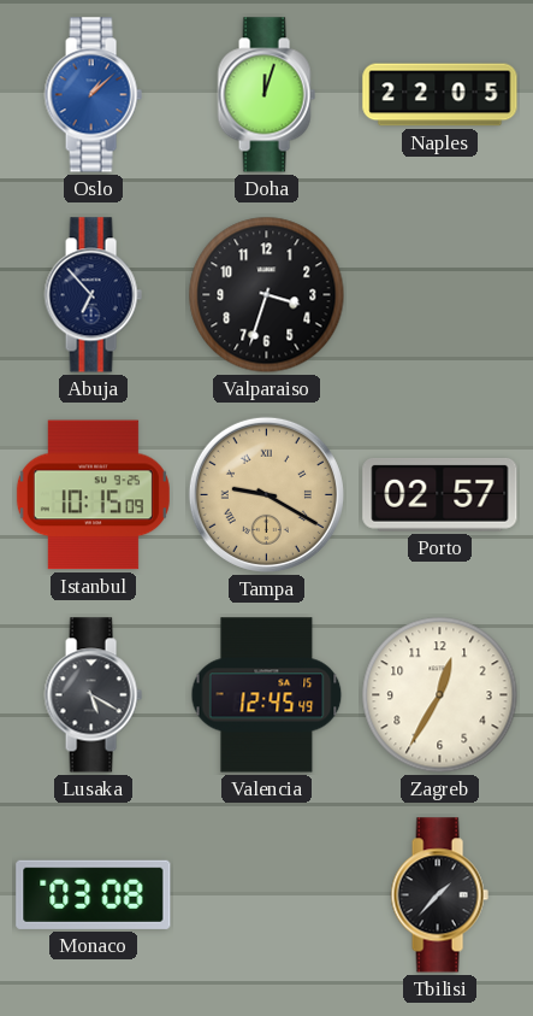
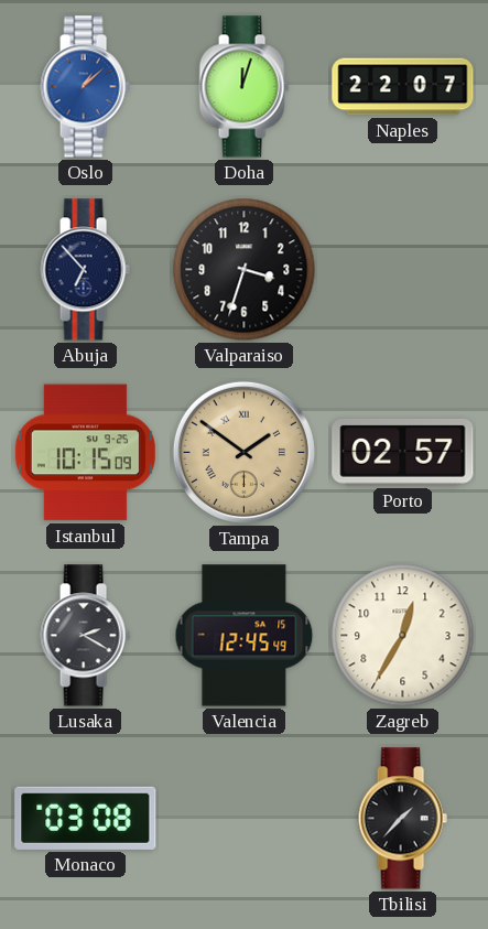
Naples: 22:05 -> 22:07
Tampa: 9:20 -> 1:51
Lusaka: 5:20 -> 2:20
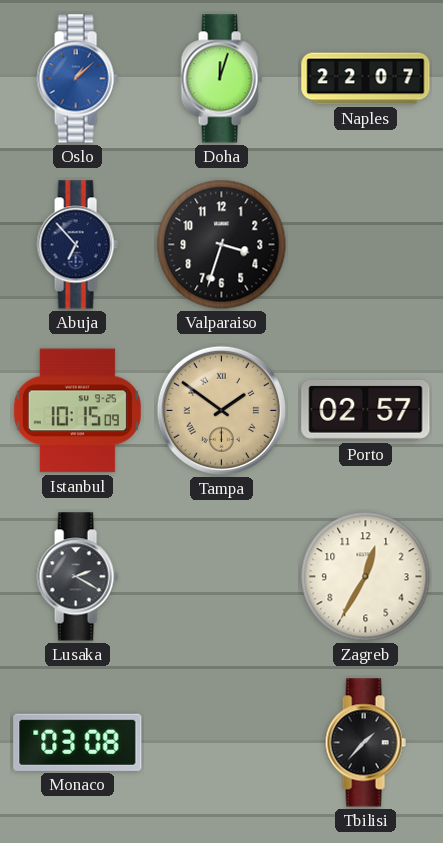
Valencia: 12:45 -> none
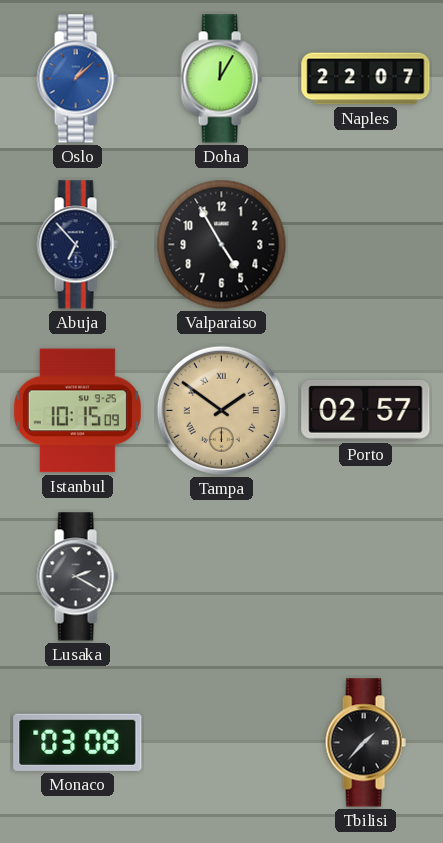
Doha: 12:03 -> 12:05
Valparaiso: 3:33 -> 4:55
Zagreb: 12:35 -> none
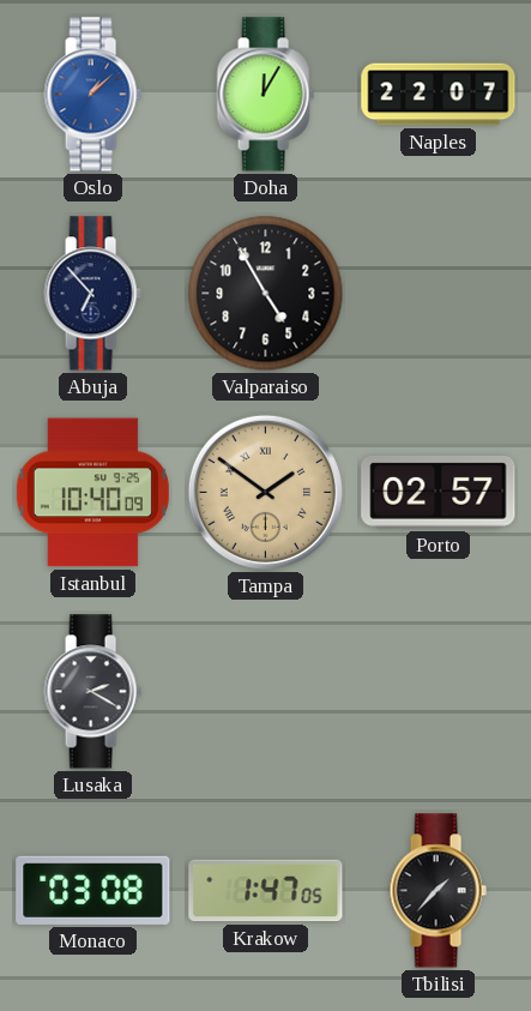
Istanbul: 10:15 -> 10:40
Krakow: none -> 1:47
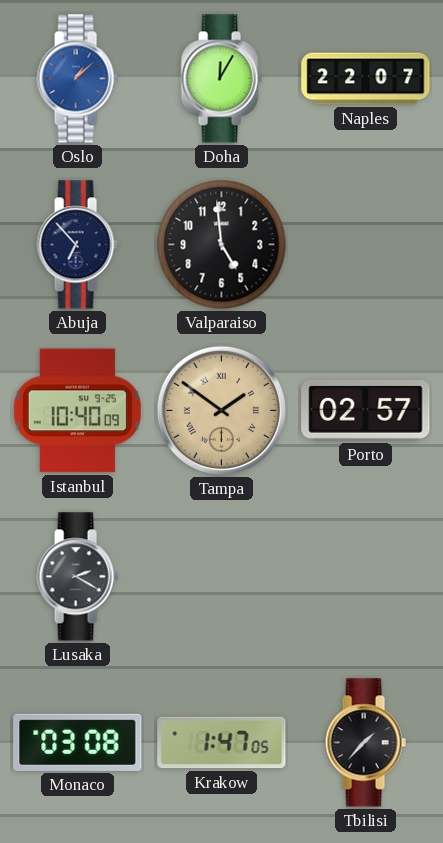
Valparaiso: 4:55 -> 4:59
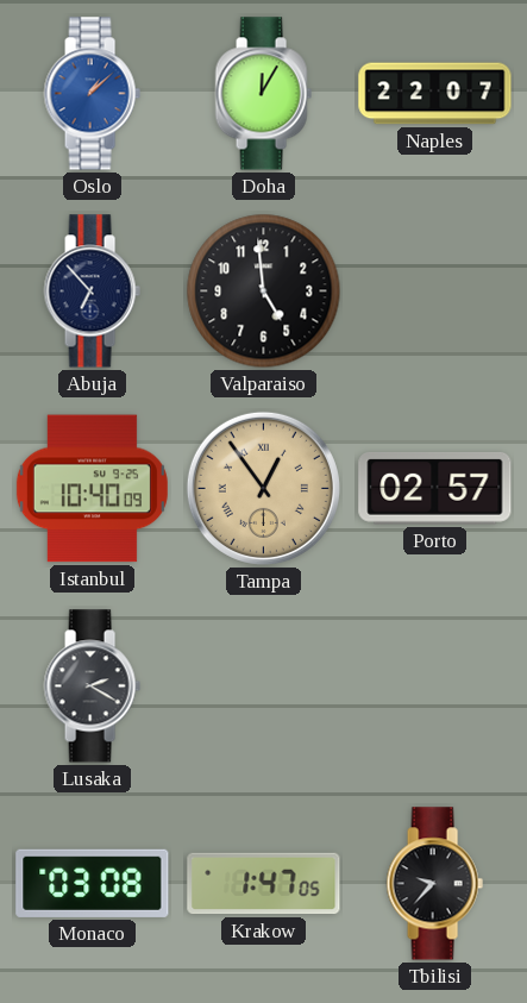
Tampa: 1:51 -> 12:54
Tbilisi: 1:37 -> 9:37
